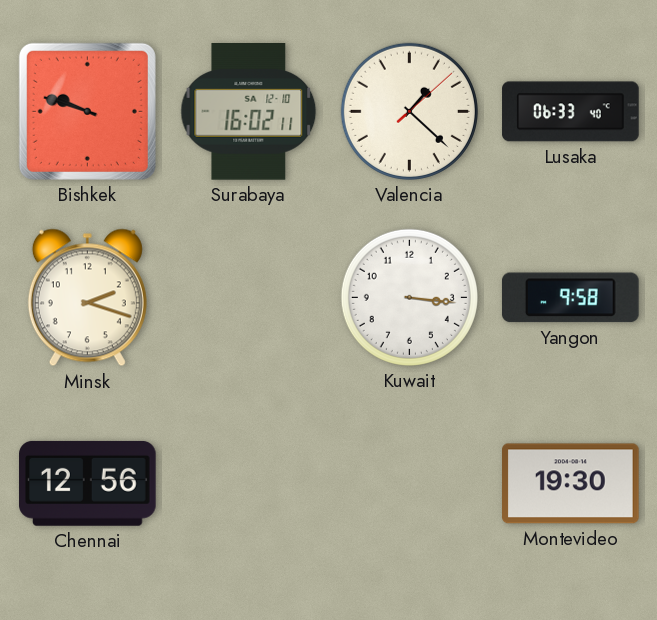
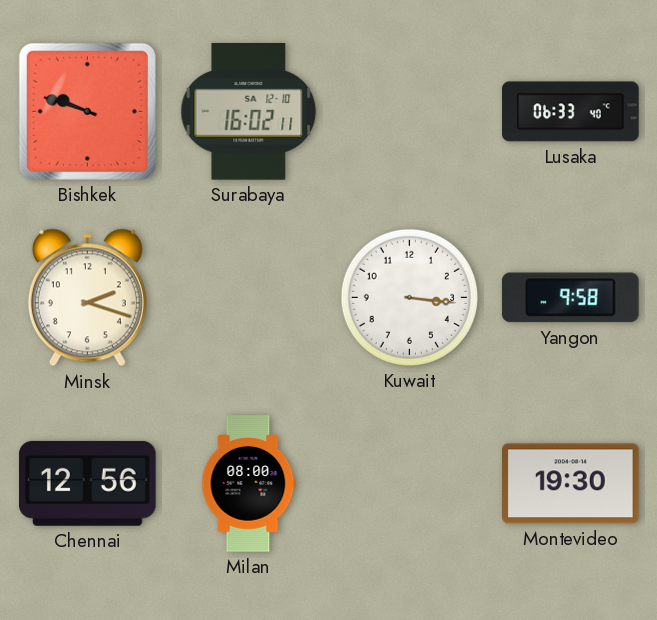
Valencia: 1:22 -> none
Milan: none -> 08:00
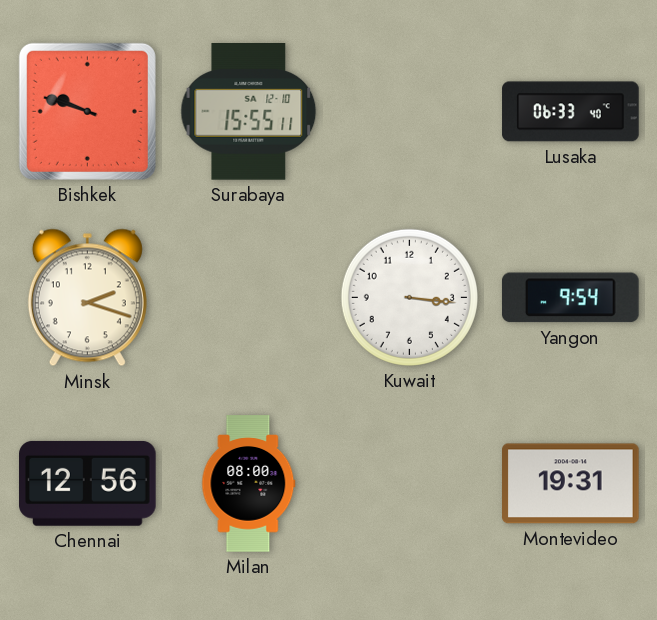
Surabaya: 16:02 -> 15:55
Yangon: 9:58 -> 9:54
Montevideo: 19:30 -> 19:31
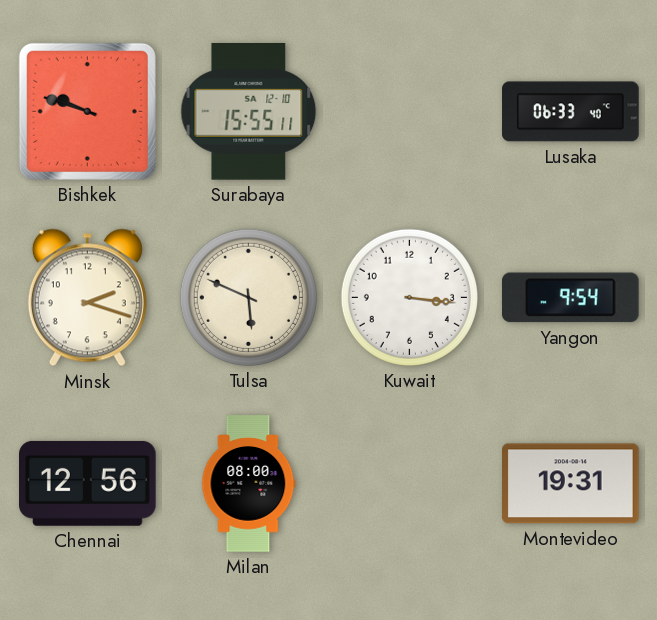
Tulsa: none -> 5:49
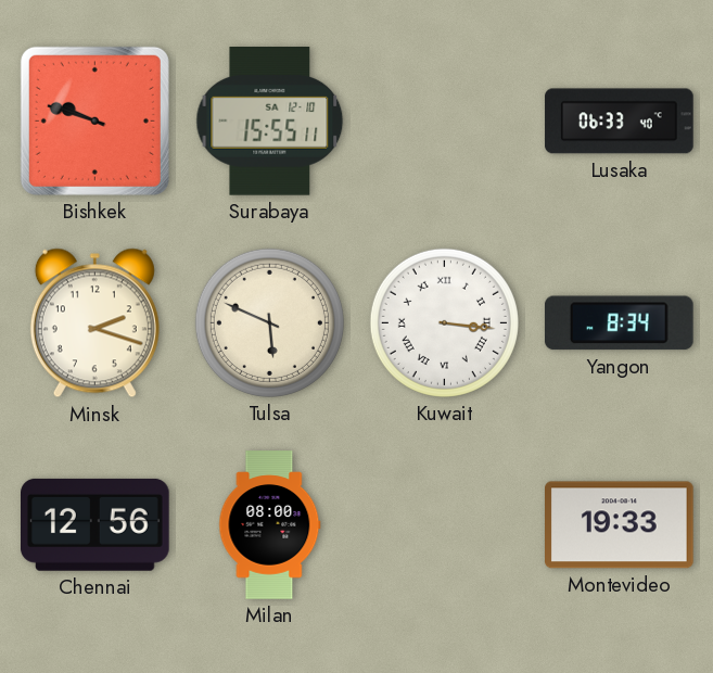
Kuwait numerals: Arabic -> Roman
Yangon: 9:54 -> 8:34
Montevideo: 19:31 -> 19:33
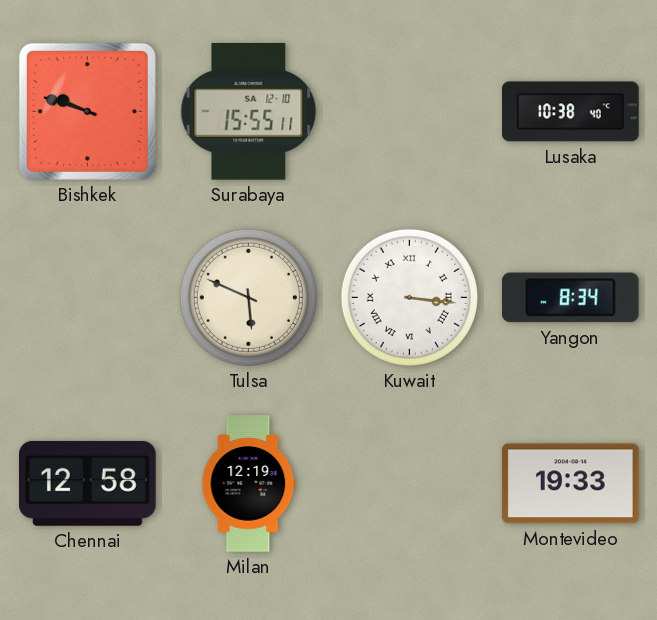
Lusaka: 06:33 -> 10:38
Minsk: 2:18 -> none
Chennai: 12:56 -> 12:58
Milan: 08:00 -> 12:19
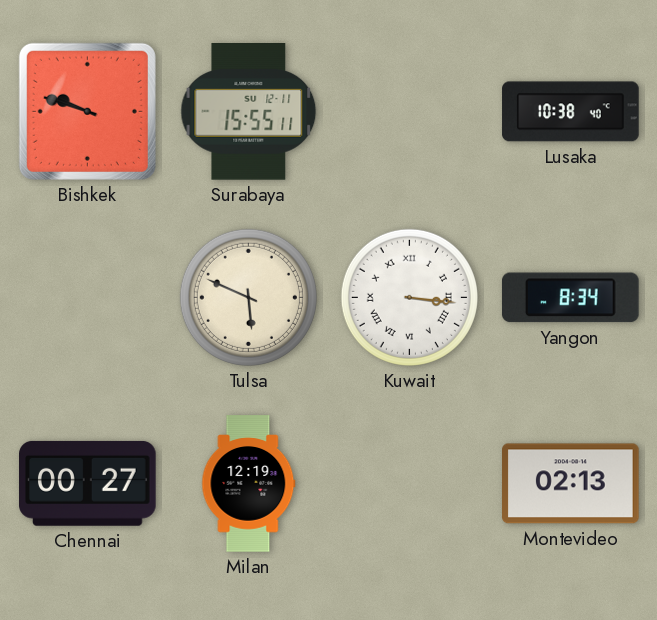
Surabaya date: SA 12-10 -> SU 12-11
Chennai: 12:58 -> 00:27
Montevideo: 19:33 -> 02:13
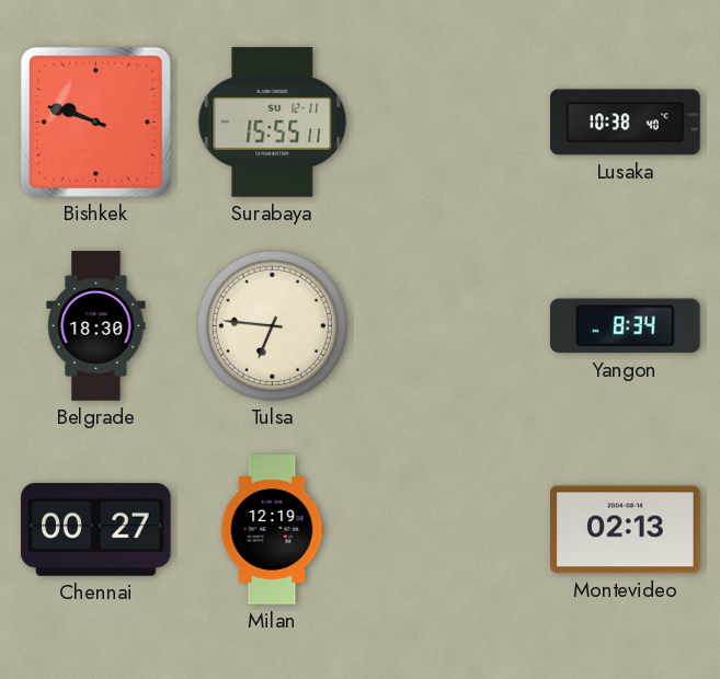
Belgrade: none -> 18:30
Tulsa: 5:49 -> 6:46
Kuwait: 3:16 -> none
